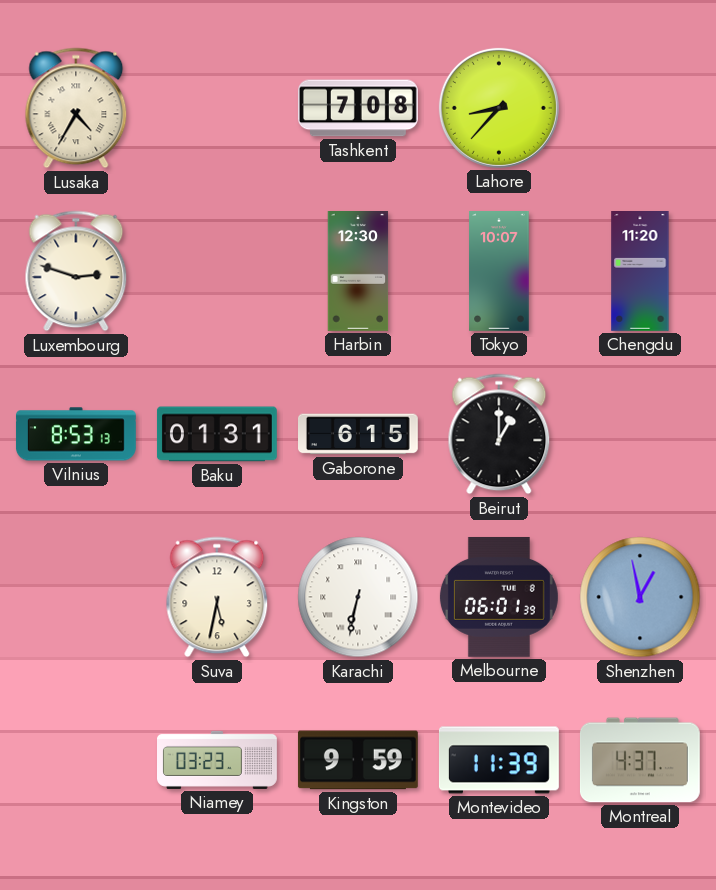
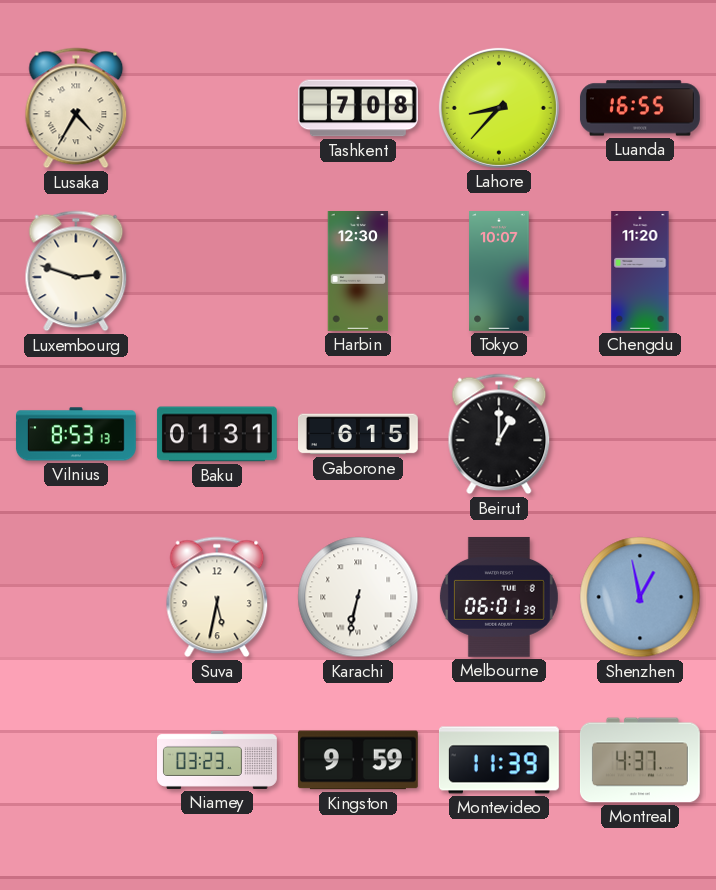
Luanda: none -> 16:55
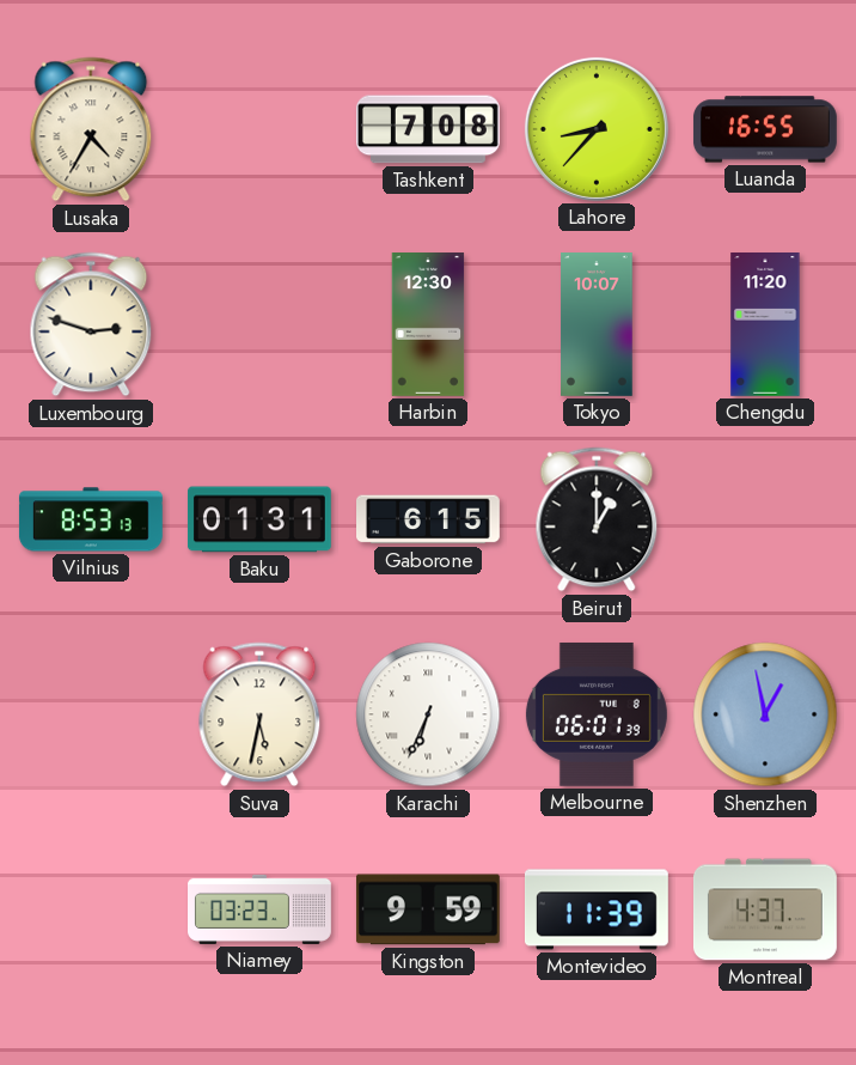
Karachi: 6:32 -> 6:34
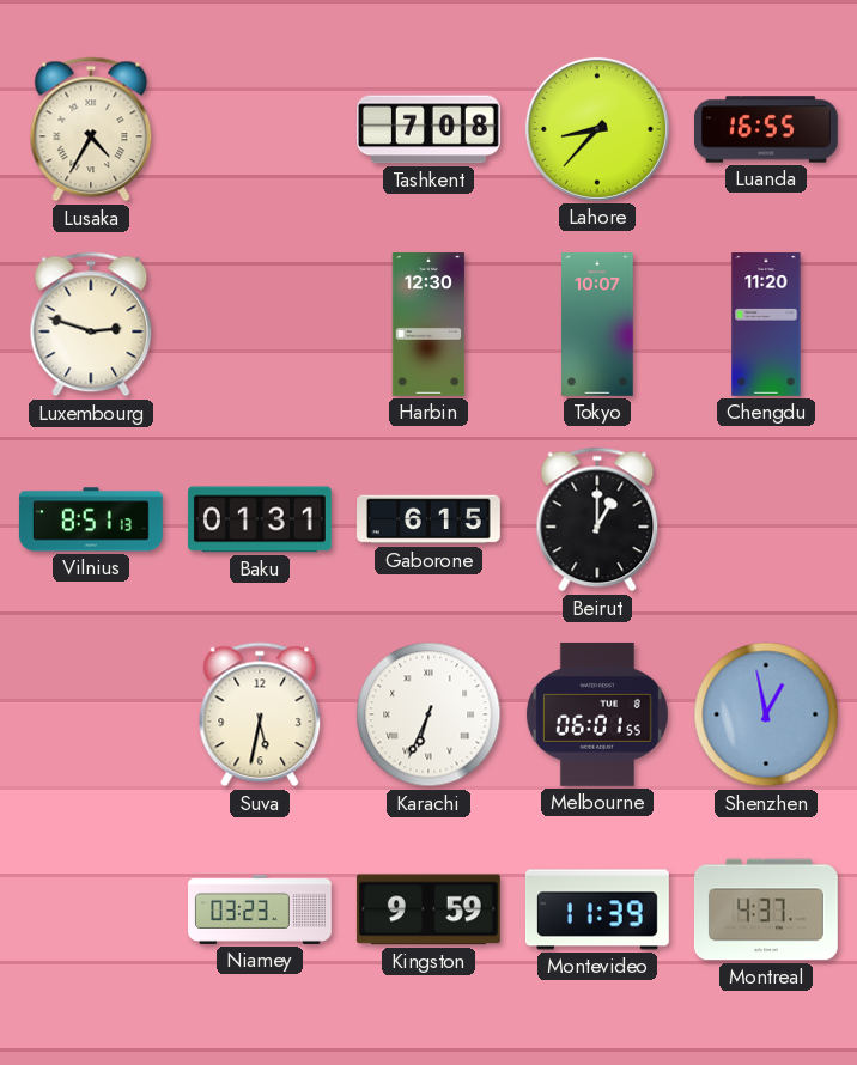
Vilnius: 8:53 -> 8:51
Melbourne: 06:01:39 -> 06:01:55
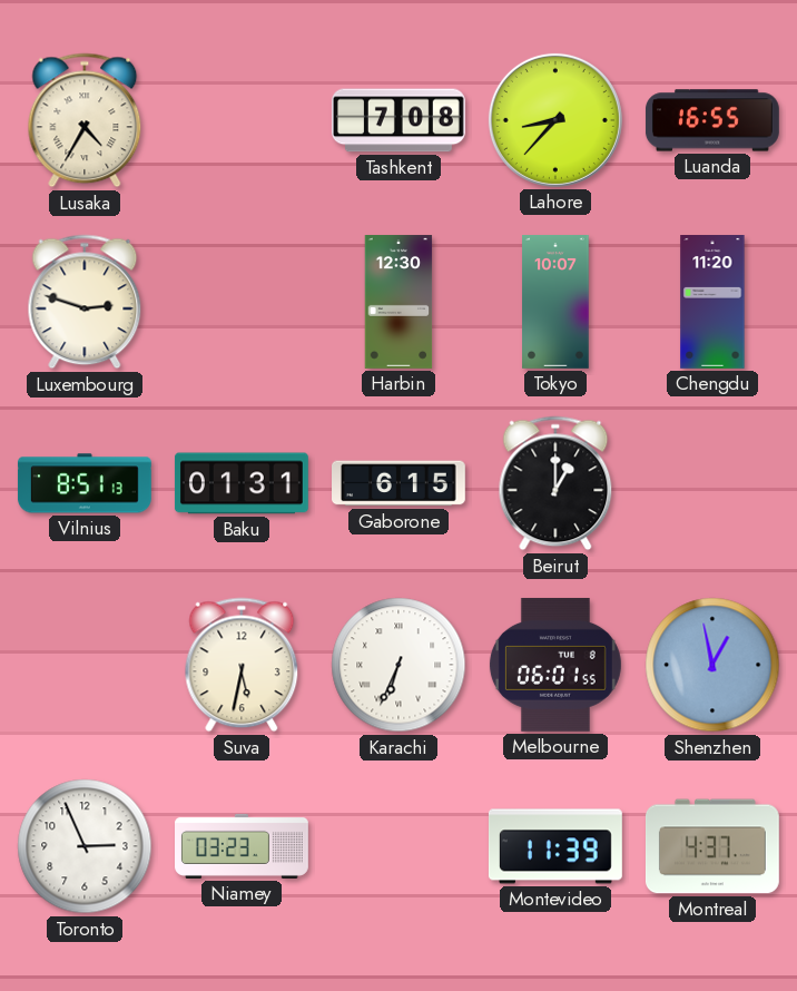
Toronto: none -> 2:56
Kingston: 9:59 -> none
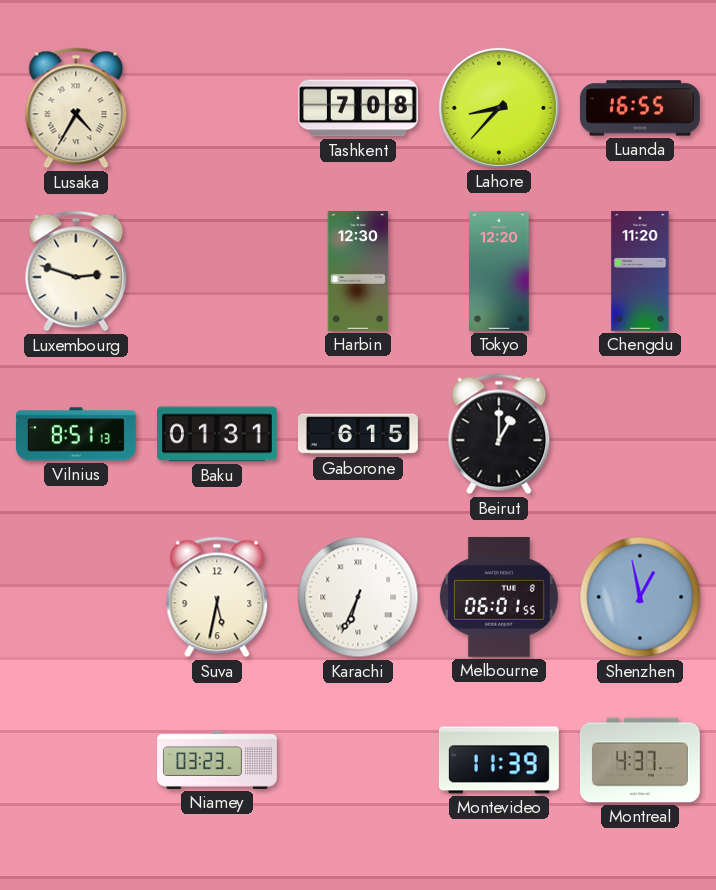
Tokyo: 10:07 -> 12:20
Toronto: 2:56 -> none
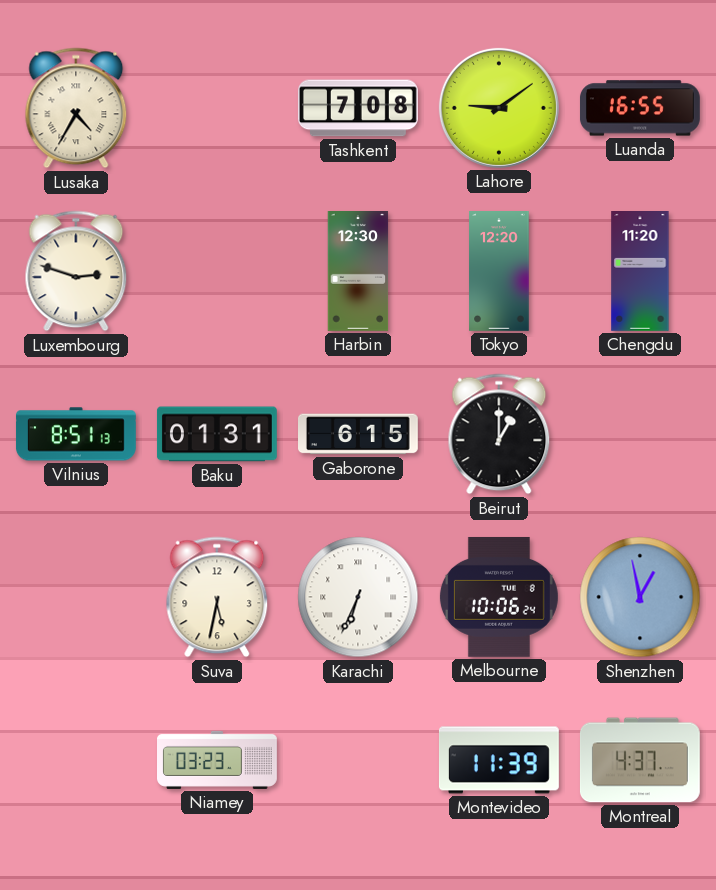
Lahore: 8:37 -> 9:09
Melbourne: 06:01 -> 10:06
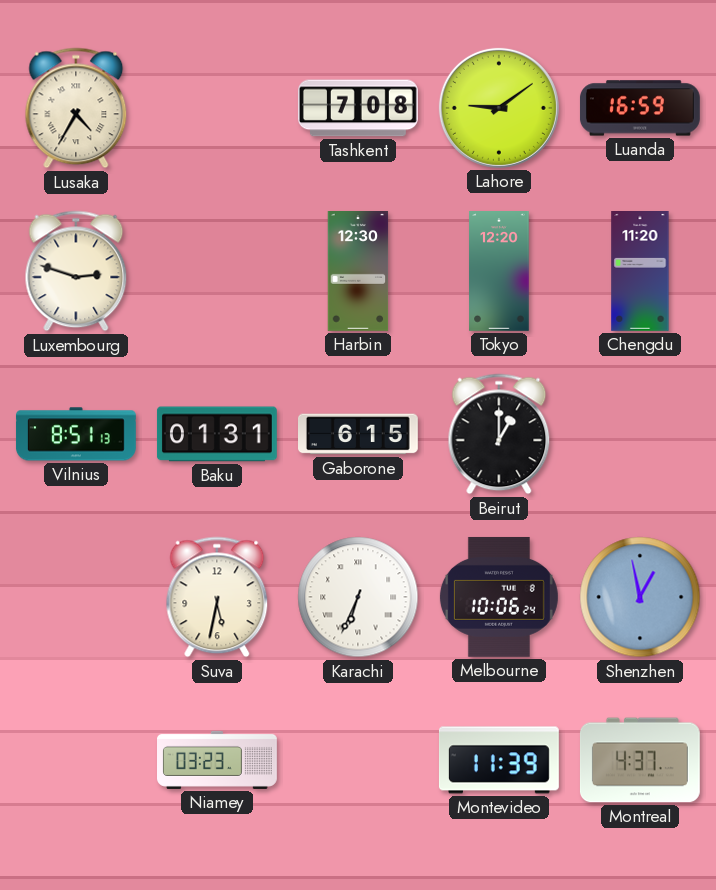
Luanda: 16:55 -> 16:59
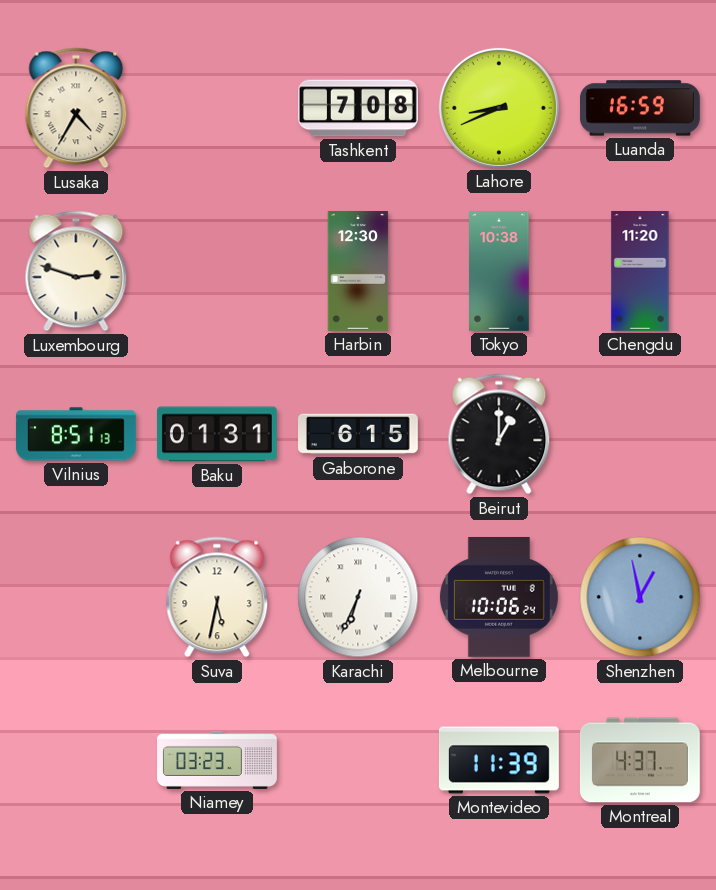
Lahore: 9:09 -> 8:41
Tokyo: 12:20 -> 10:38
